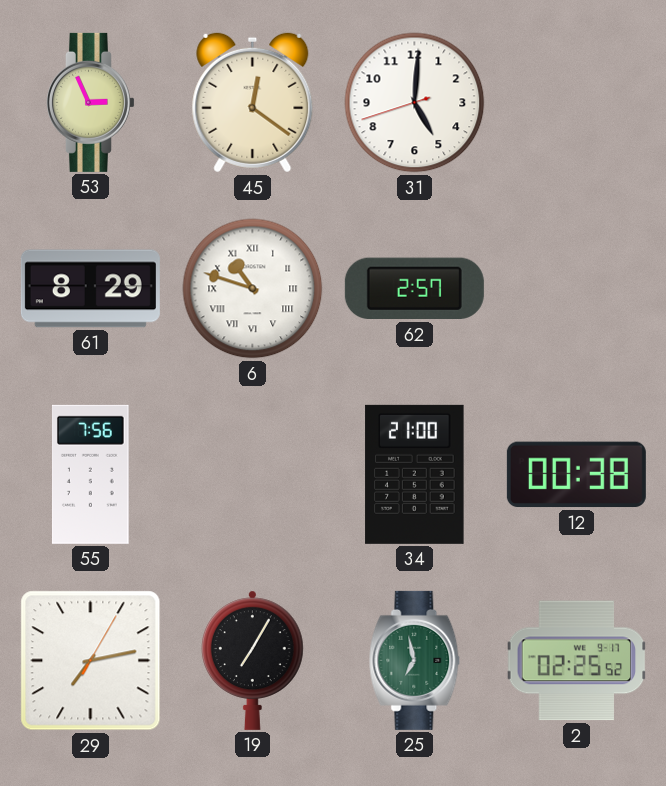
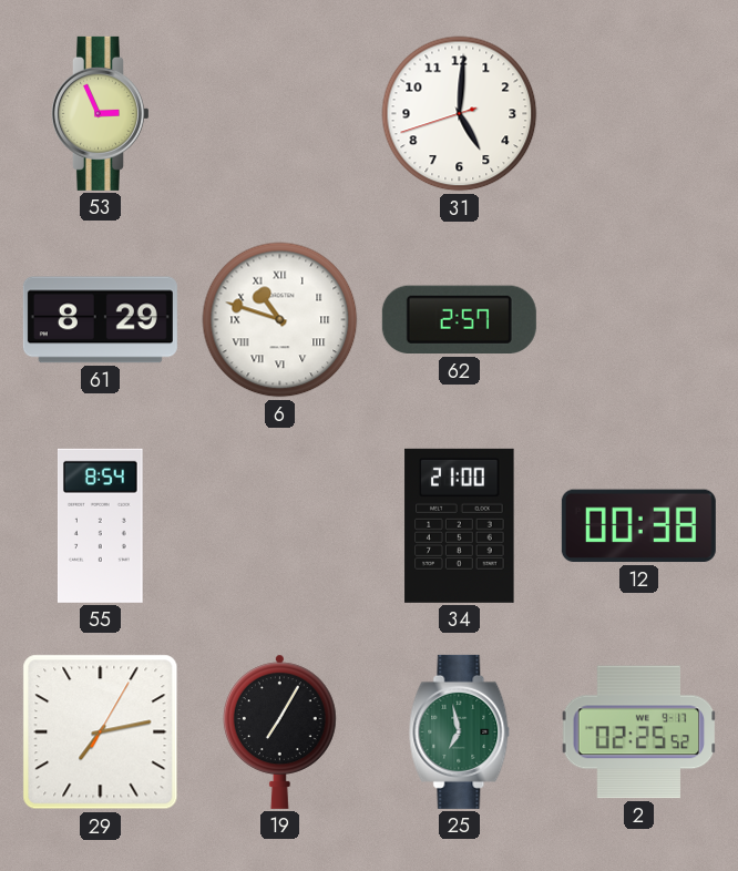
45: 12:21 -> none
55: 7:56 -> 8:54
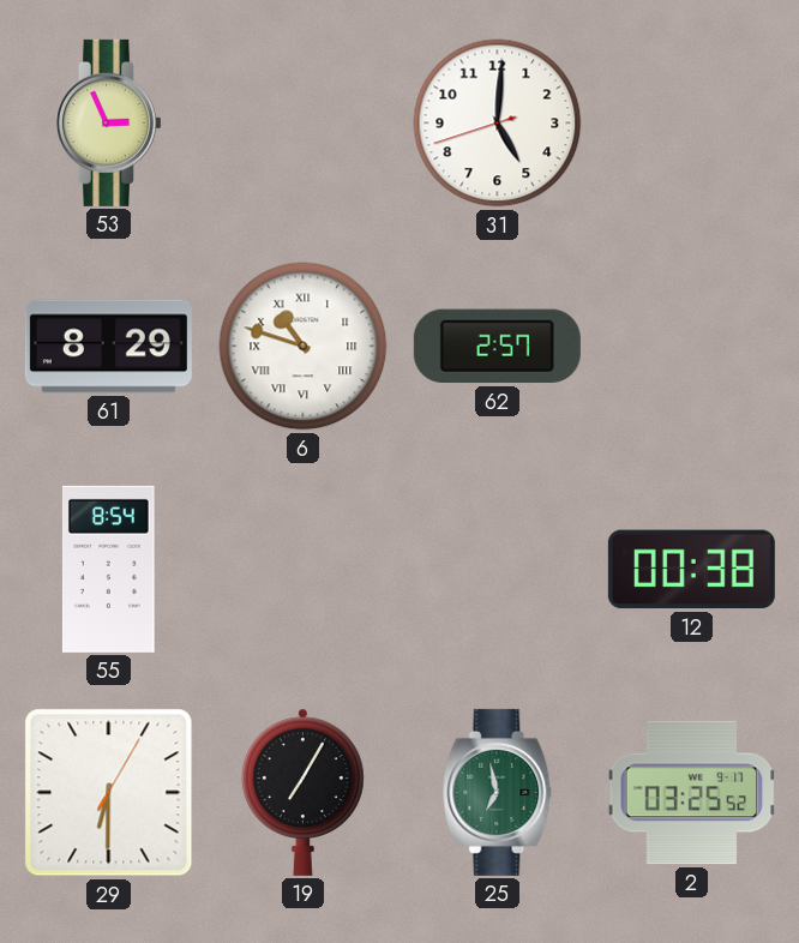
34: 21:00 -> none
29: 7:13 -> 6:30
2: 02:25 -> 03:25
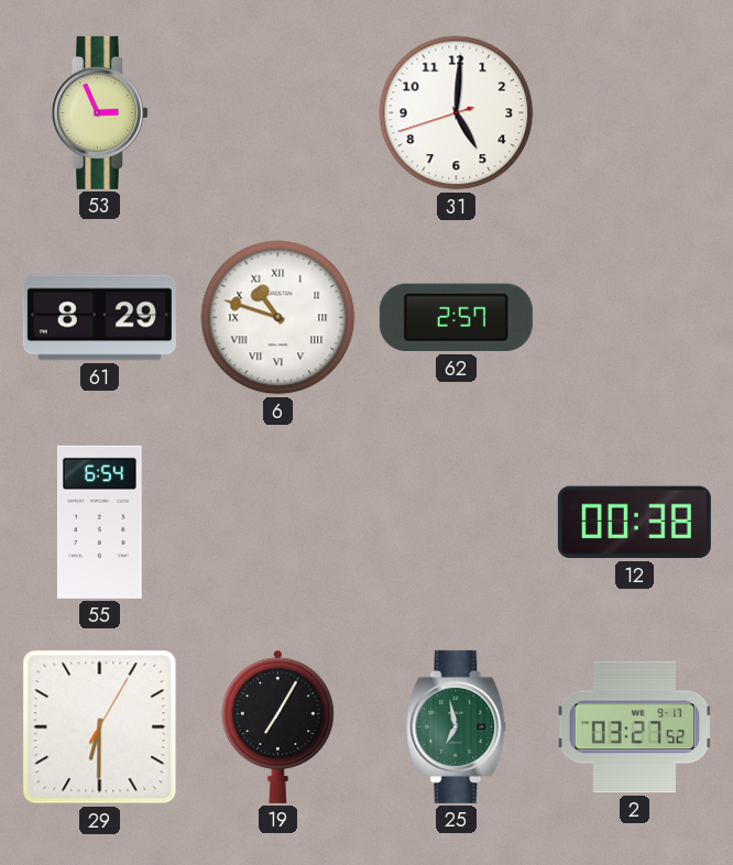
55: 8:54 -> 6:54
2: 03:25 -> 03:27
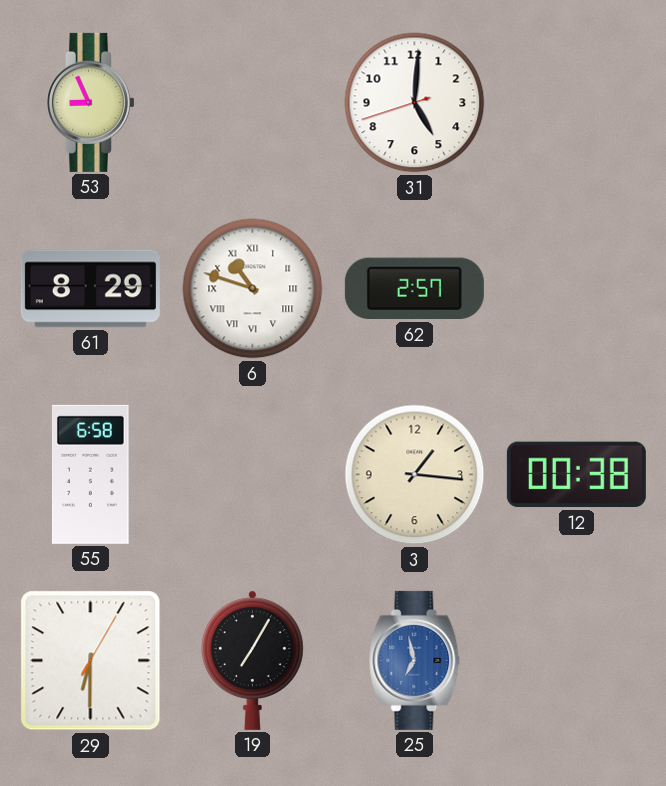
53: 2:56 -> 8:56
55: 6:54 -> 6:58
3: none -> 1:16
25 dial: green -> blue
2: 03:27 -> none
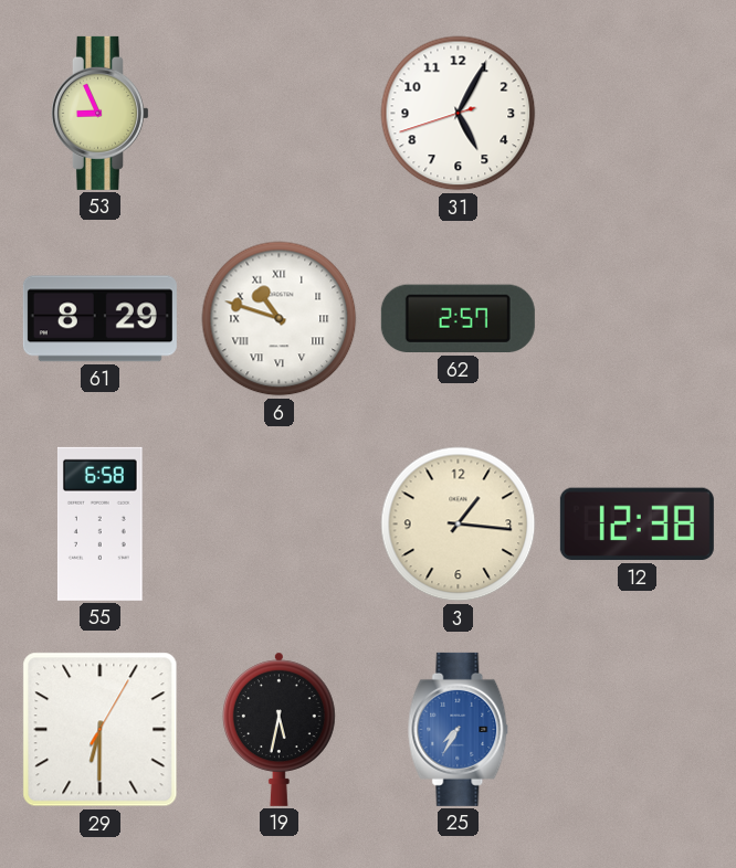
31: 5:00 -> 5:04
12: 00:38 -> 12:38
19: 7:05 -> 5:32
25: 6:58 -> 7:35
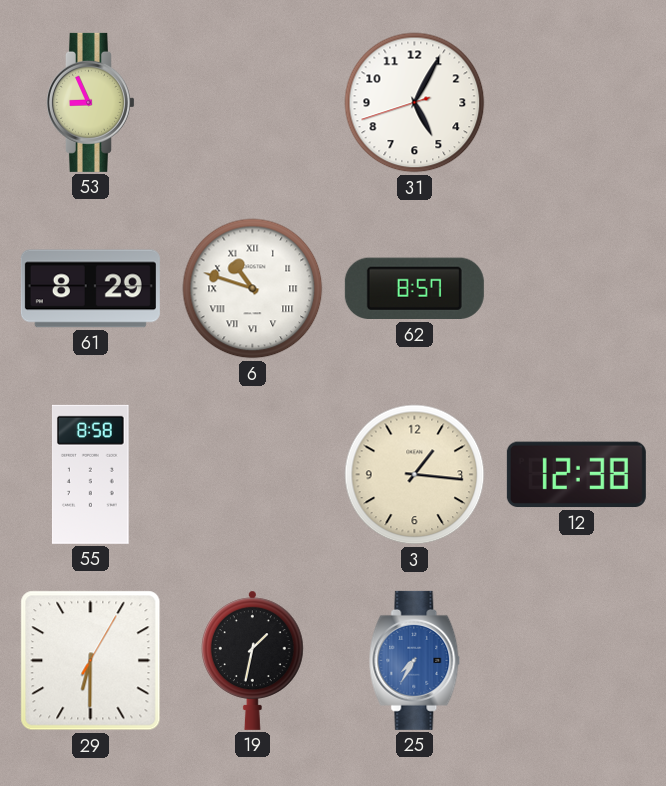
62: 2:57 -> 8:57
55: 6:58 -> 8:58
19: 5:32 -> 1:32
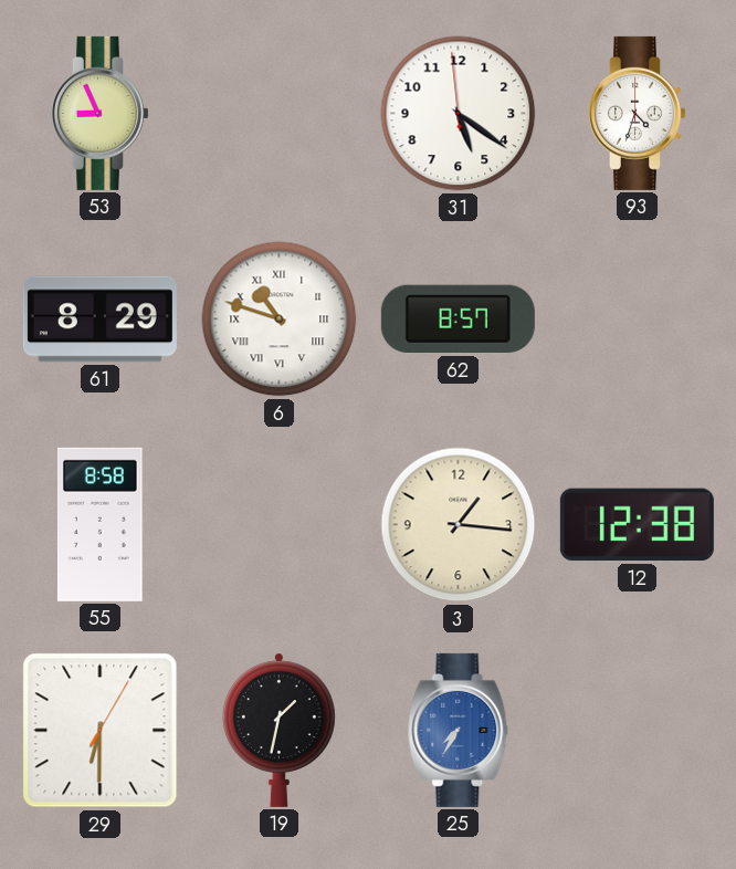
31: 5:04 -> 5:20
93: none -> 4:33
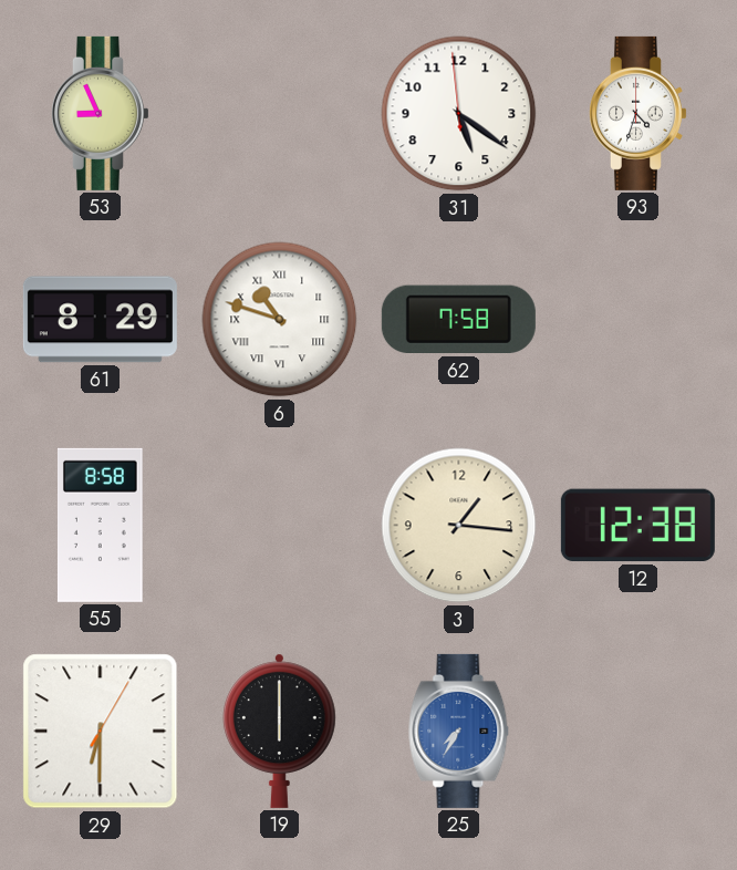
62: 8:57 -> 7:58
19: 1:32 -> 6:00
